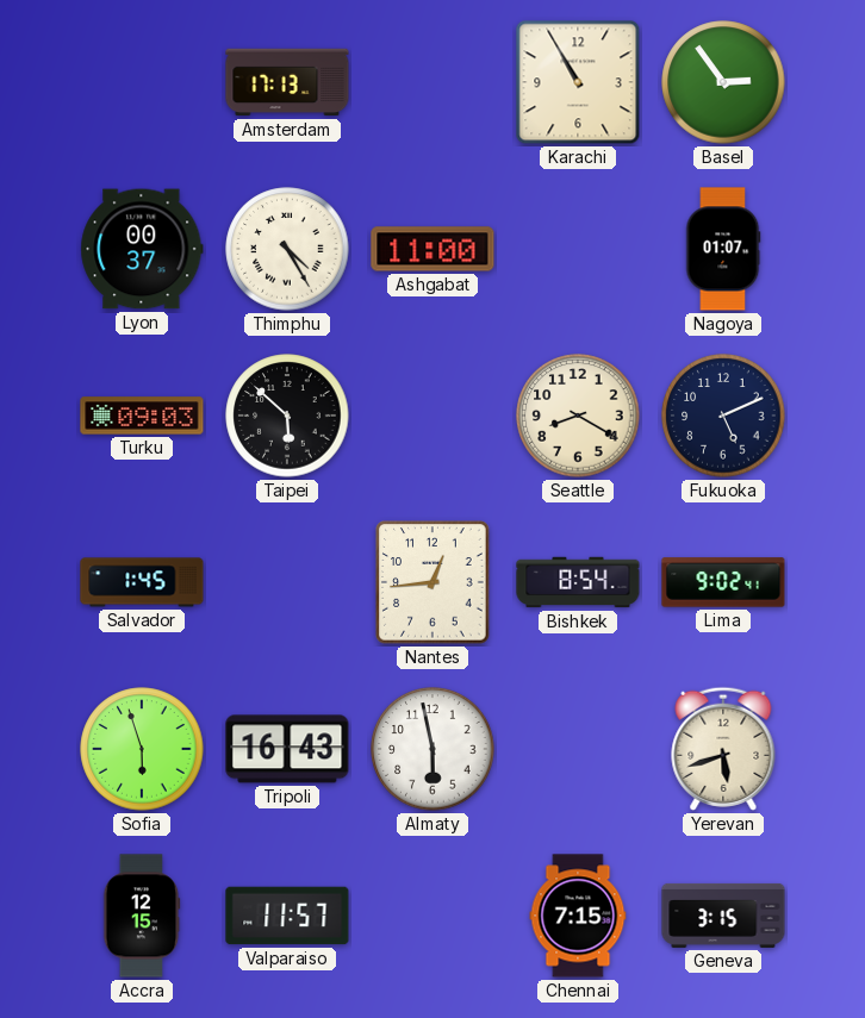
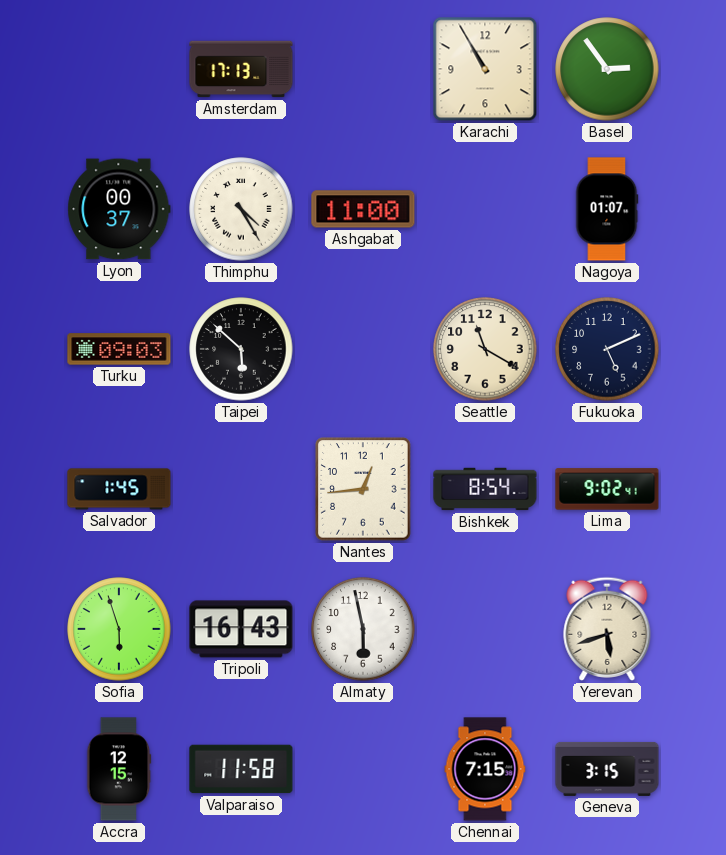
Seattle: 8:20 -> 11:20
Valparaiso: 11:57 -> 11:58
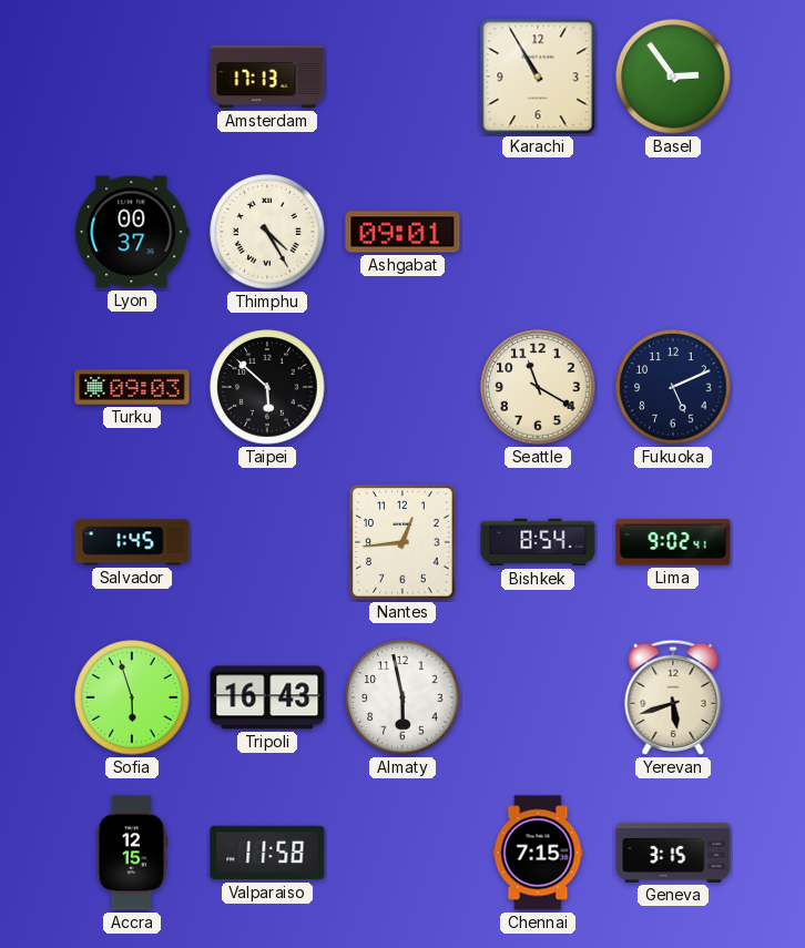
Ashgabat: 11:00 -> 09:01
Nagoya: 01:07 -> none
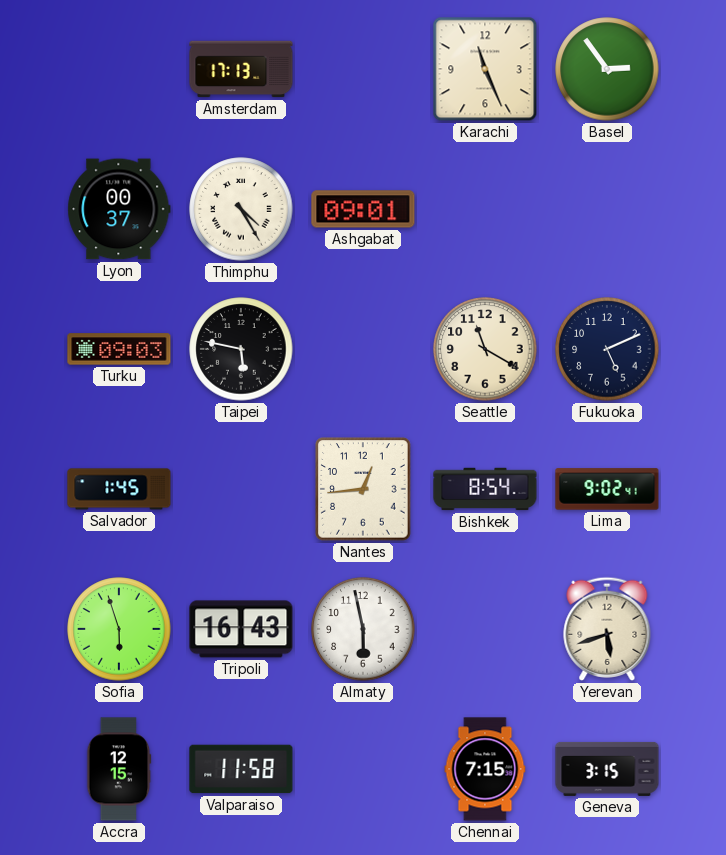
Karachi: 10:55 -> 11:26
Taipei: 5:52 -> 5:47
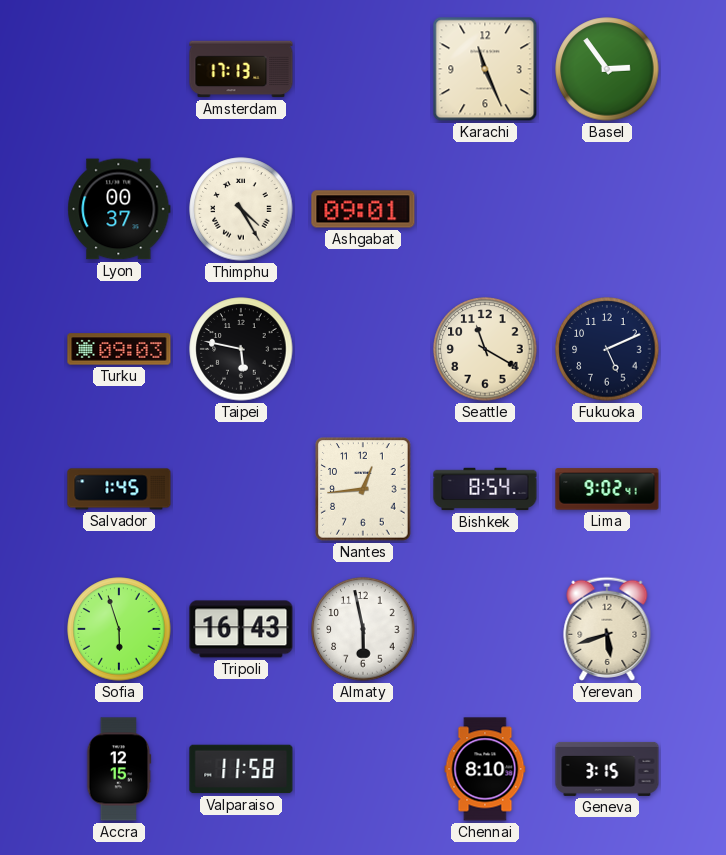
Chennai: 7:15 -> 8:10
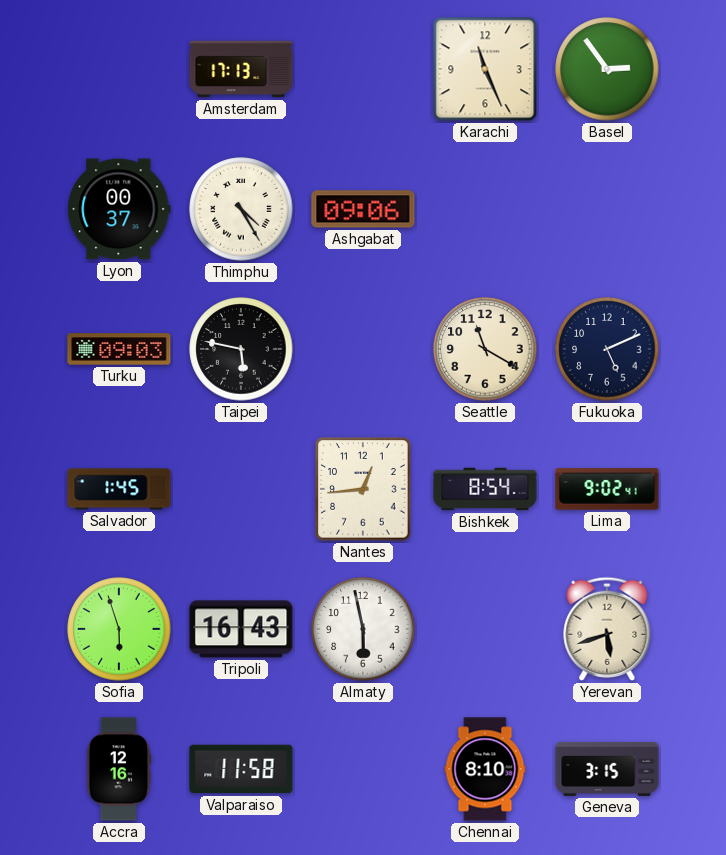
Ashgabat: 09:01 -> 09:06
Accra: 12:15 -> 12:16
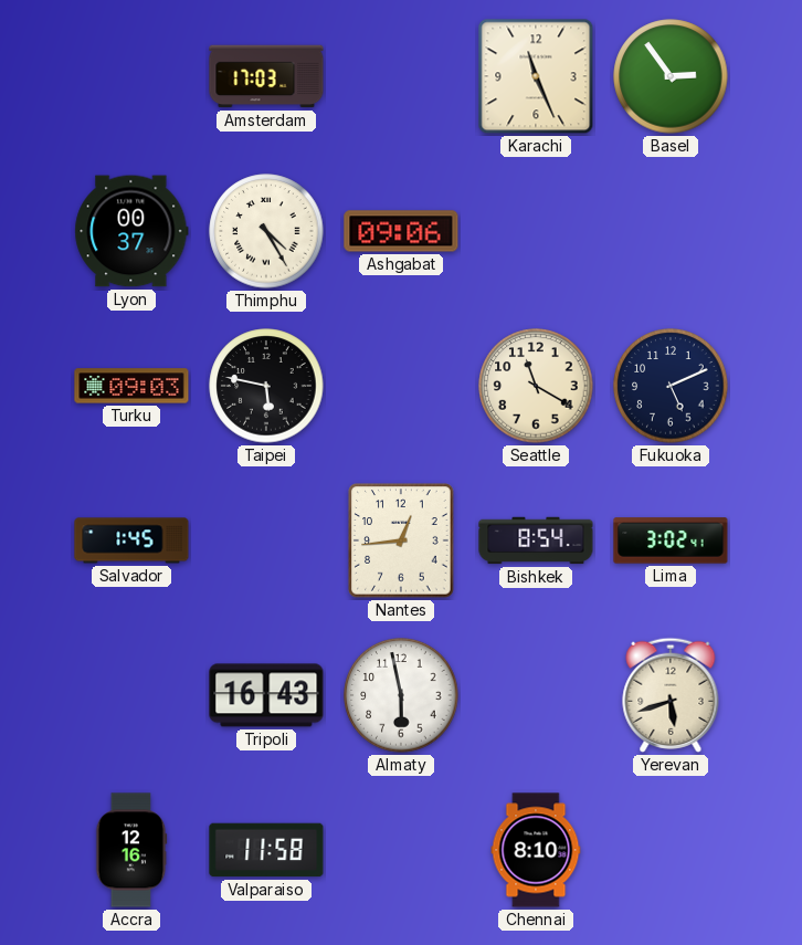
Amsterdam: 17:13 -> 17:03
Lima: 9:02 -> 3:02
Sofia: 5:57 -> none
Geneva: 3:15 -> none
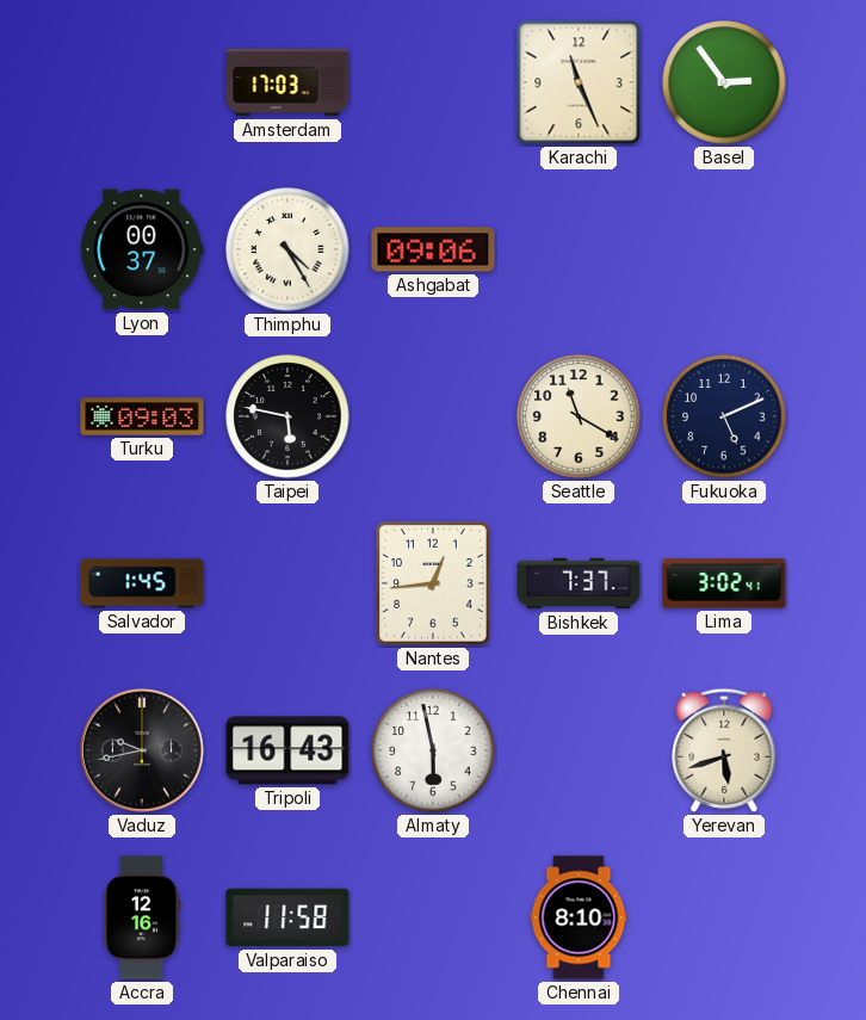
Bishkek: 8:54 -> 7:37
Vaduz: none -> 9:43
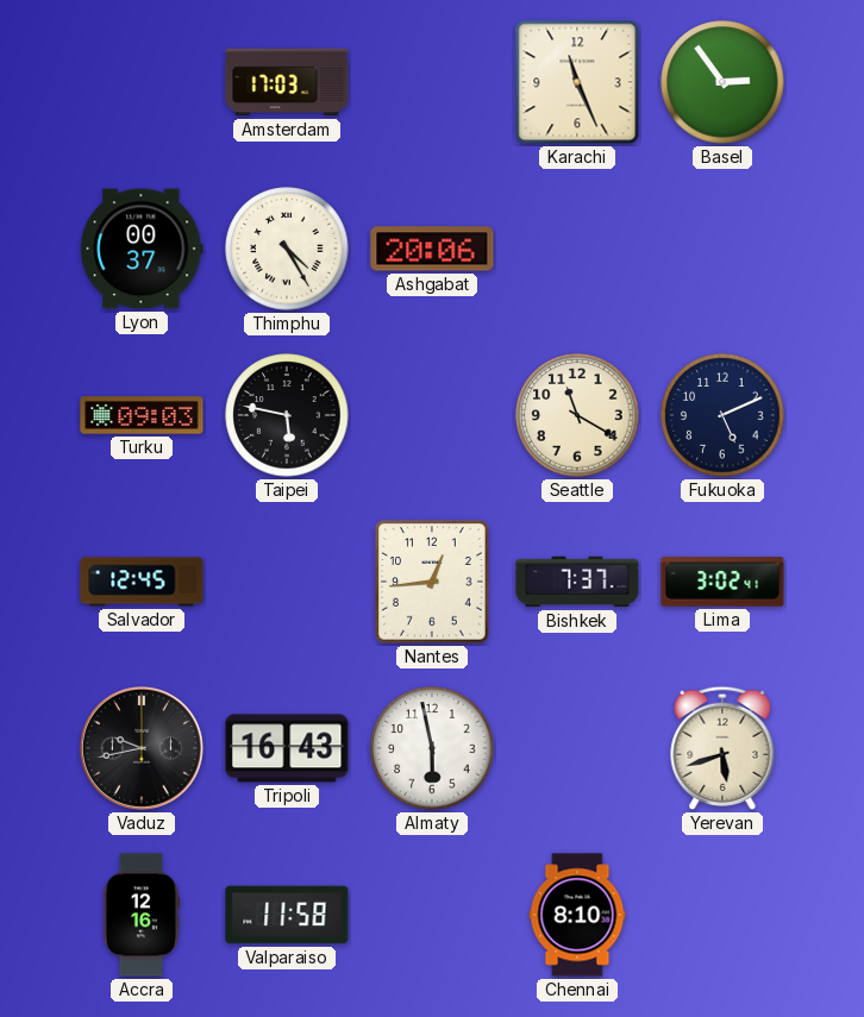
Ashgabat: 09:06 -> 20:06
Salvador: 1:45 -> 12:45
